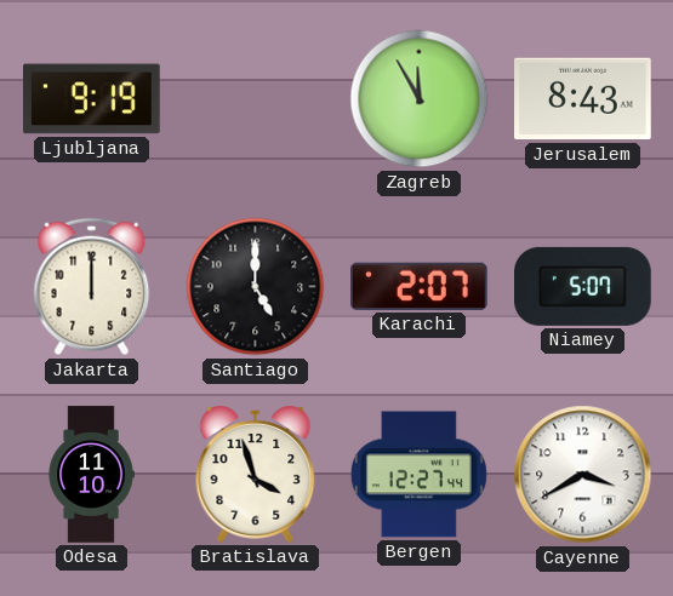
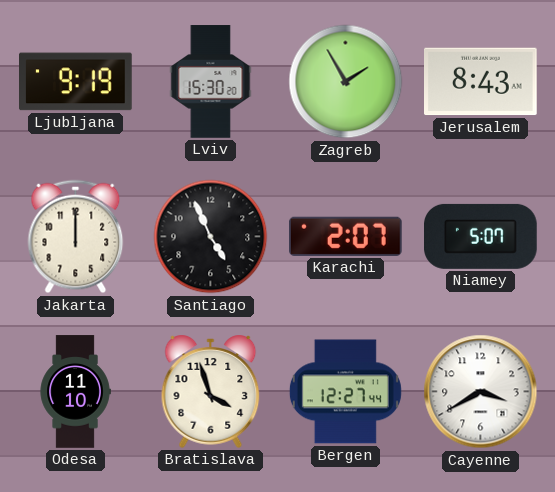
Lviv: none -> 15:30
Zagreb: 11:55 -> 1:55
Santiago: 5:00 -> 4:56
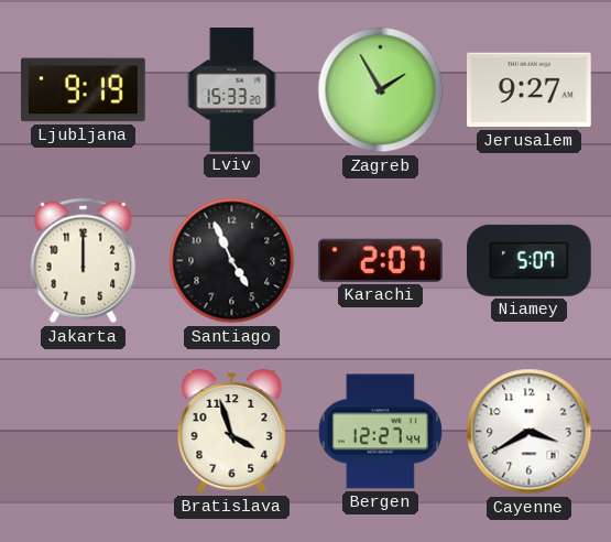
Lviv: 15:30 -> 15:33
Jerusalem: 8:43 -> 9:27
Odesa: 11:10 -> none
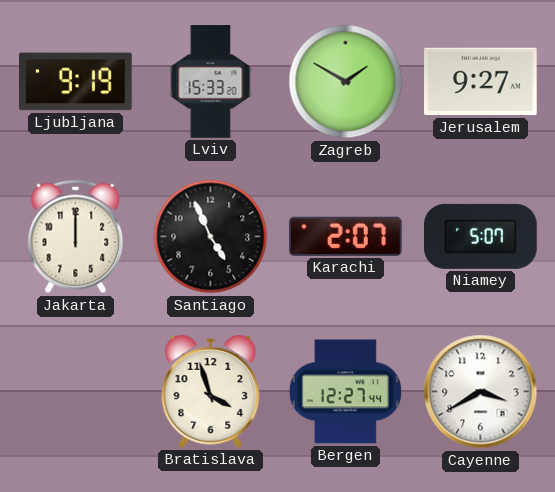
Zagreb: 1:55 -> 1:50
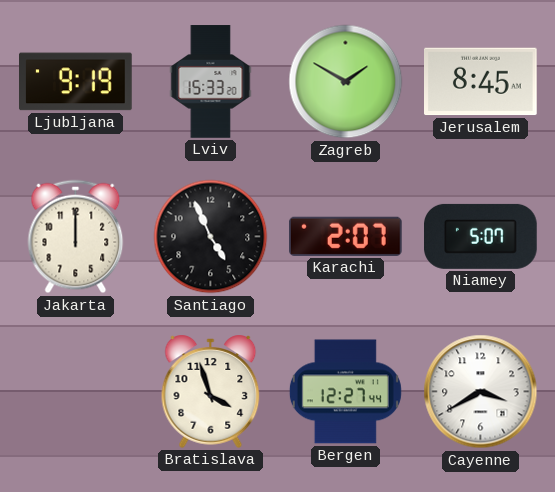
Jerusalem: 9:27 -> 8:45
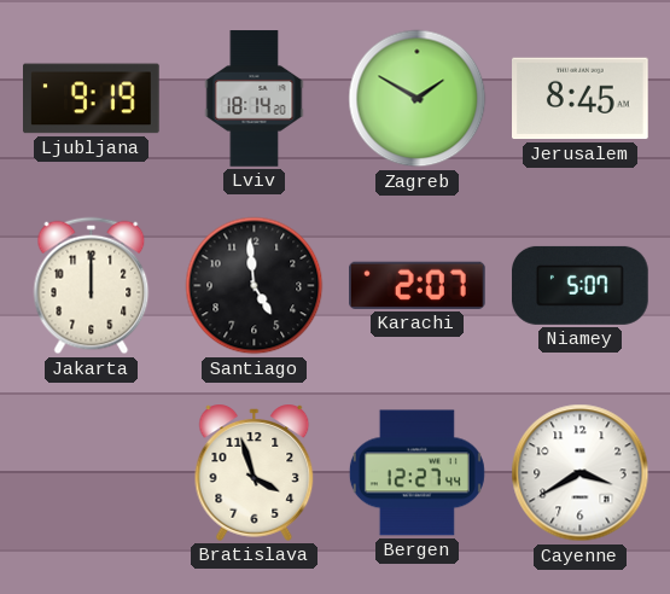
Lviv: 15:33 -> 18:14
Santiago: 4:56 -> 4:59
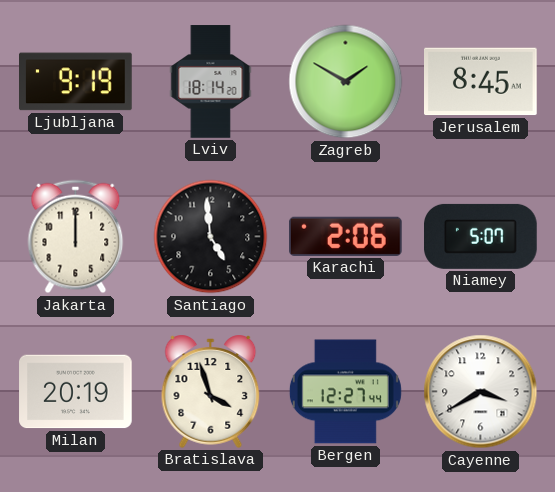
Karachi: 2:07 -> 2:06
Milan: none -> 20:19
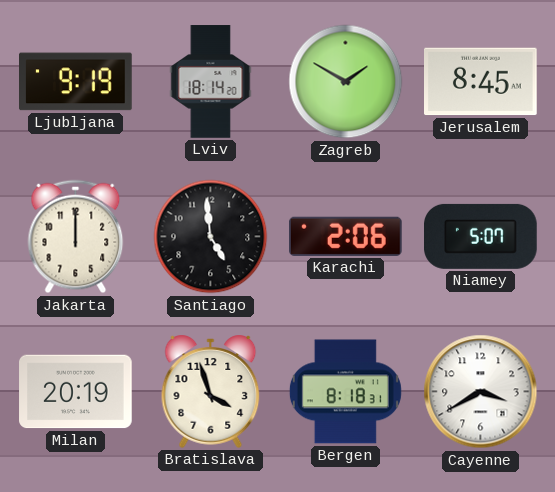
Bergen: 12:27 -> 8:18
